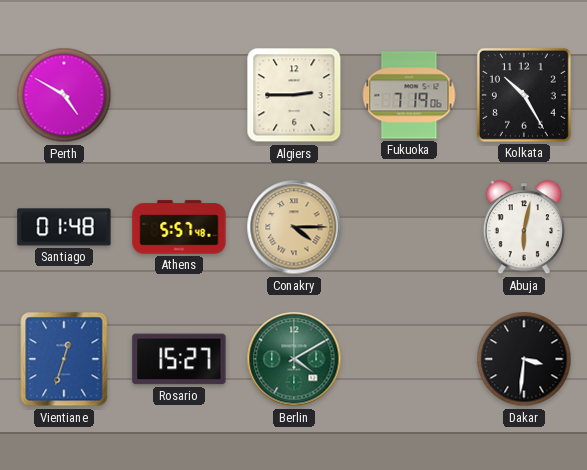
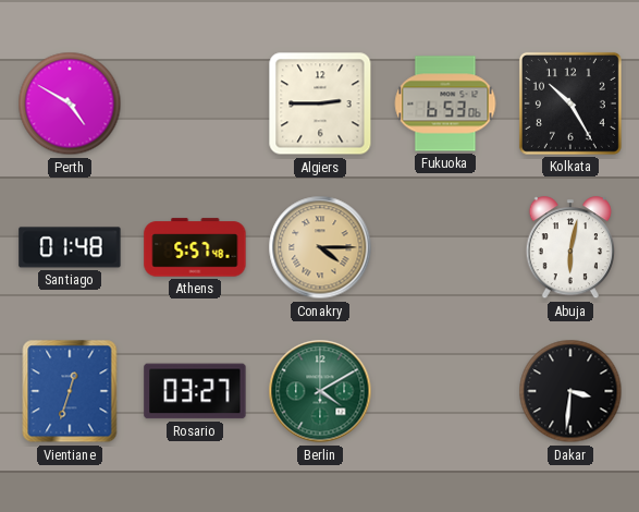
Fukuoka: 7:19 -> 6:53
Rosario: 15:27 -> 03:27
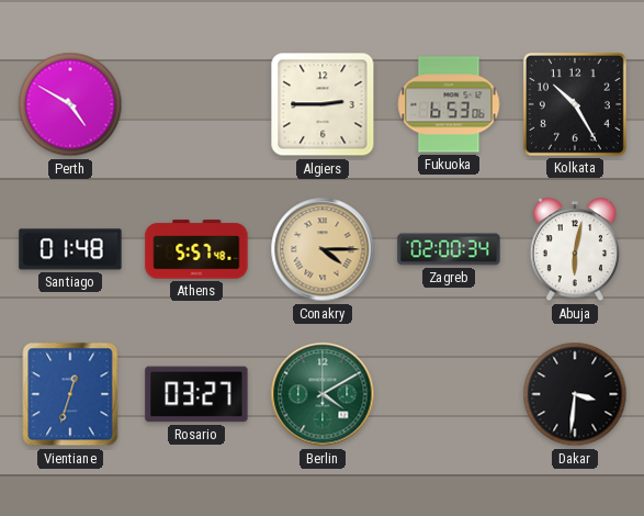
Zagreb: none -> 02:00
